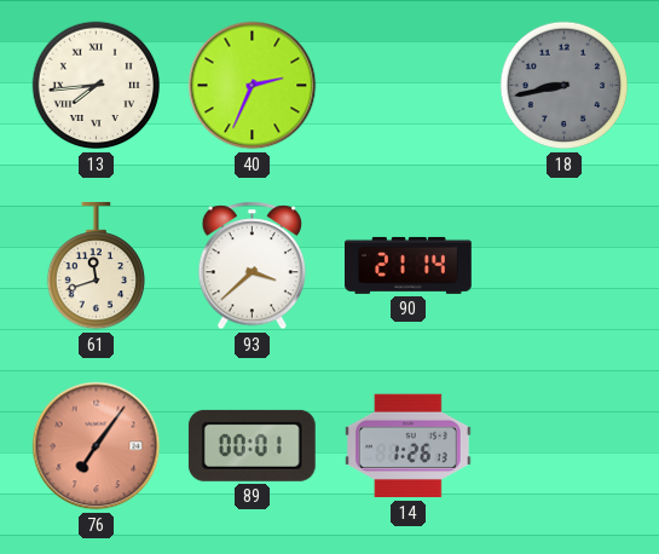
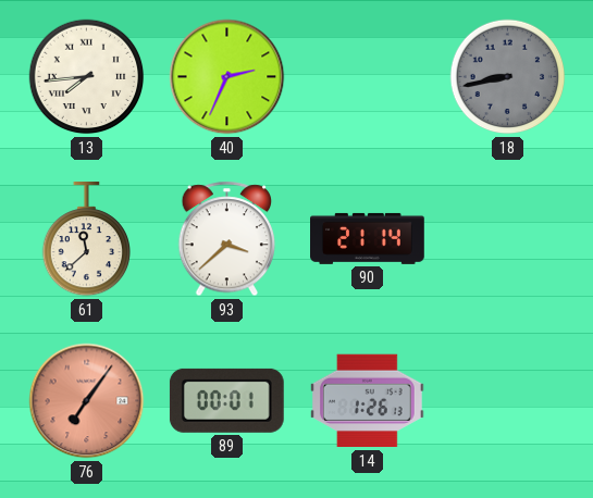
61: 11:42 -> 11:38
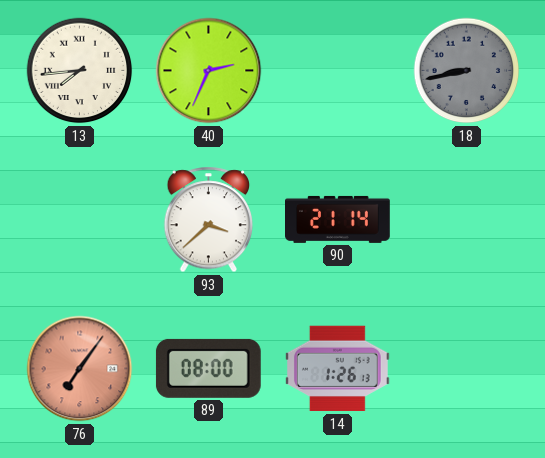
61: 11:38 -> none
89: 00:01 -> 08:00
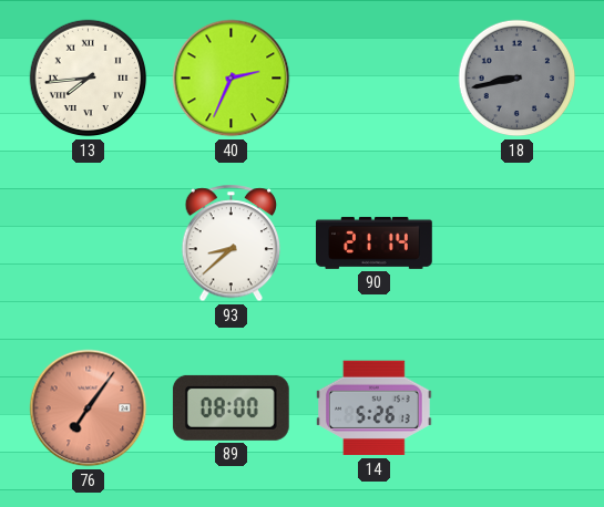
93: 3:38 -> 8:38
14: 1:26 -> 5:26
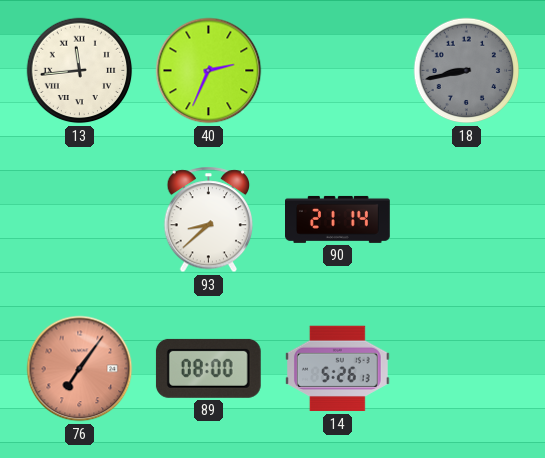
13: 7:44 -> 11:44
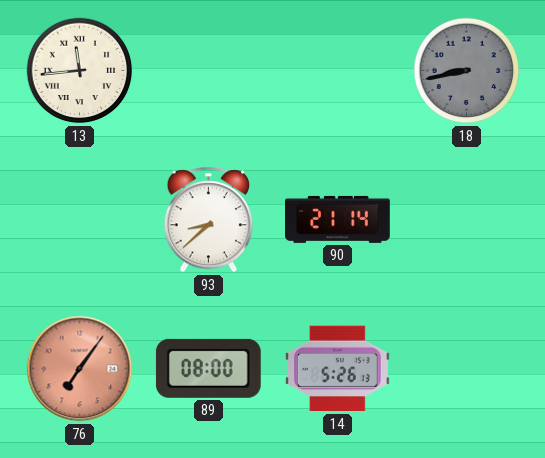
40: 2:34 -> none
